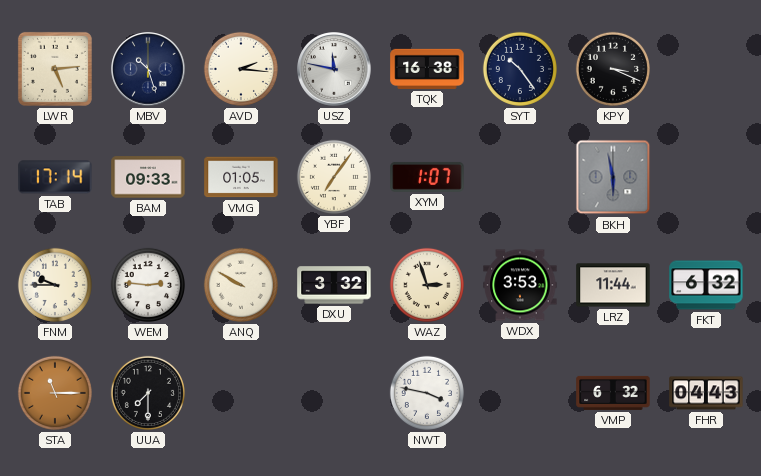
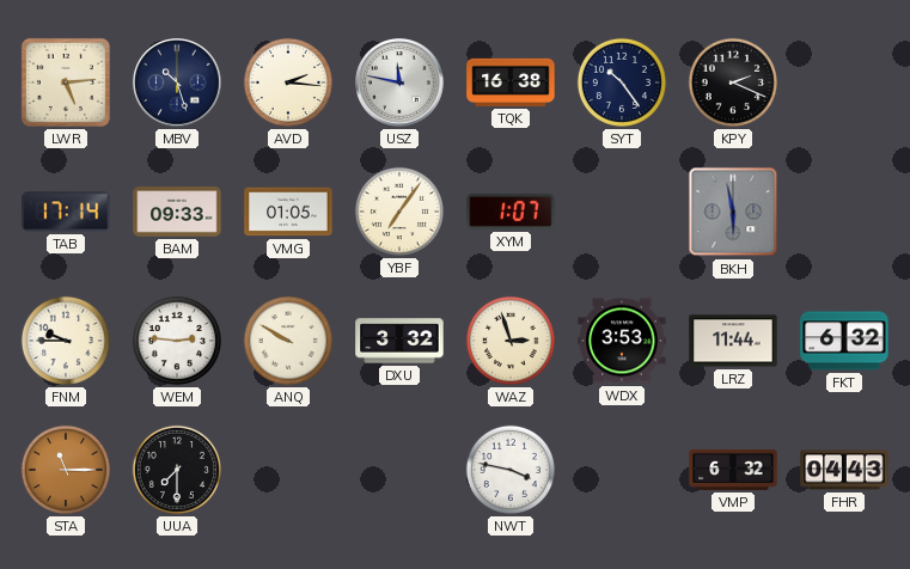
KPY: 3:19 -> 2:19
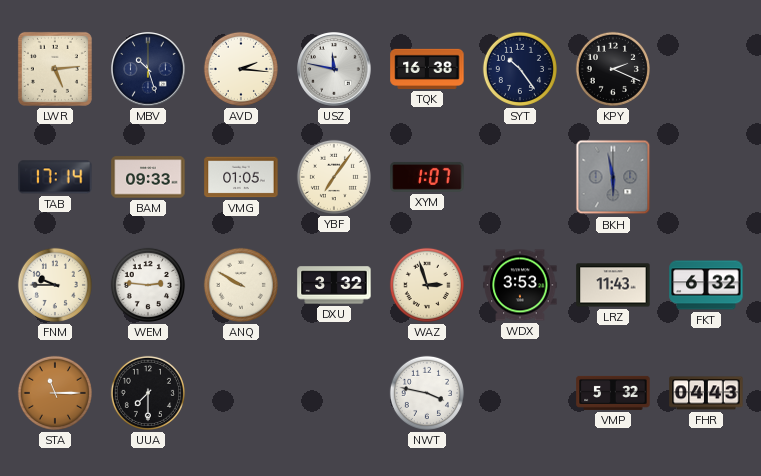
LRZ: 11:44 -> 11:43
VMP: 6:32 -> 5:32
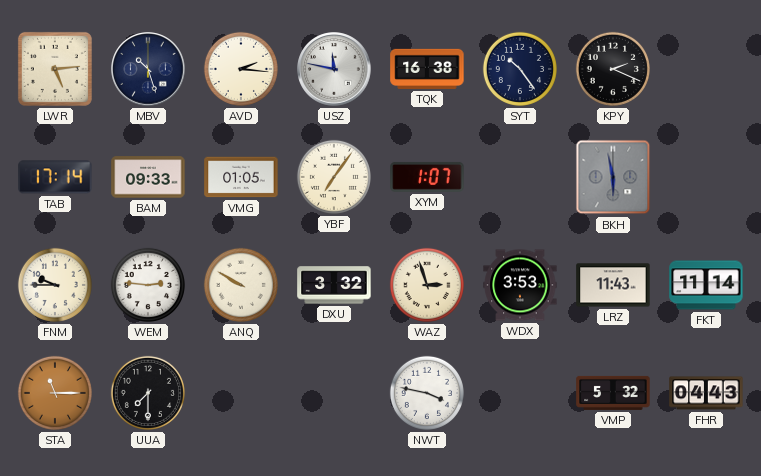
FKT: 6:32 -> 11:14
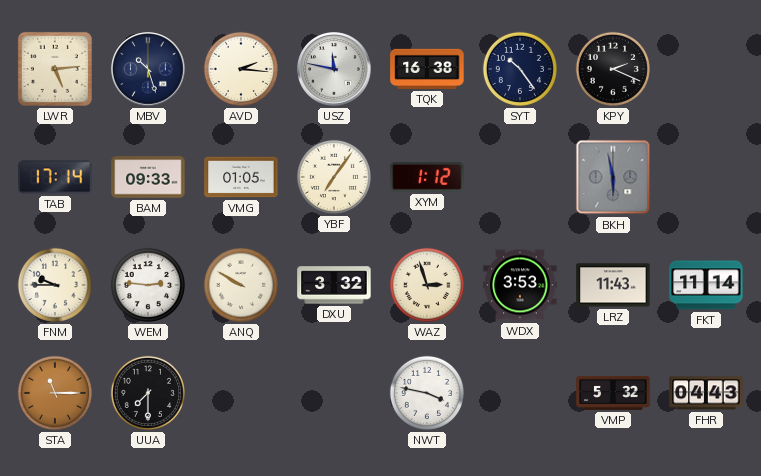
XYM: 1:07 -> 1:12
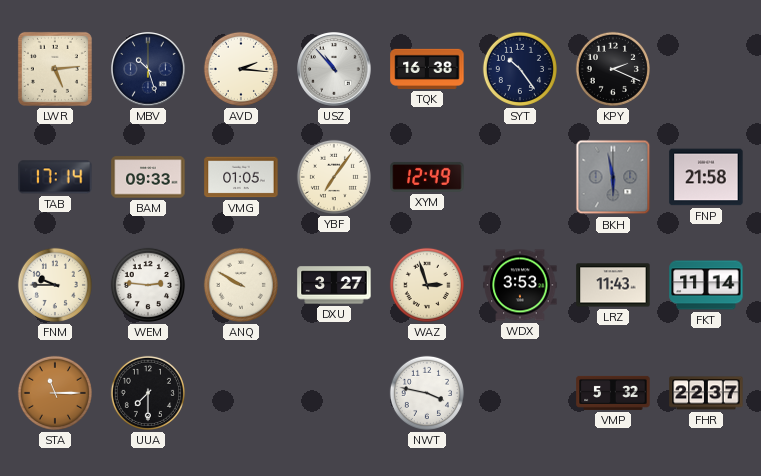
USZ: 11:47 -> 10:53
XYM: 1:12 -> 12:49
FNP: none -> 21:58
DXU: 3:32 -> 3:27
FHR: 04:43 -> 22:37
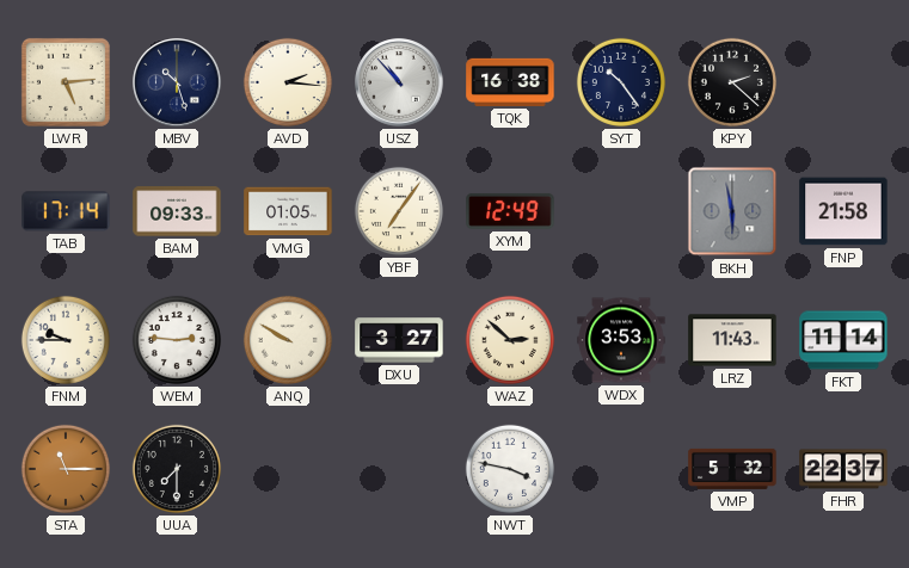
KPY: 2:19 -> 2:22
WAZ: 2:57 -> 2:52
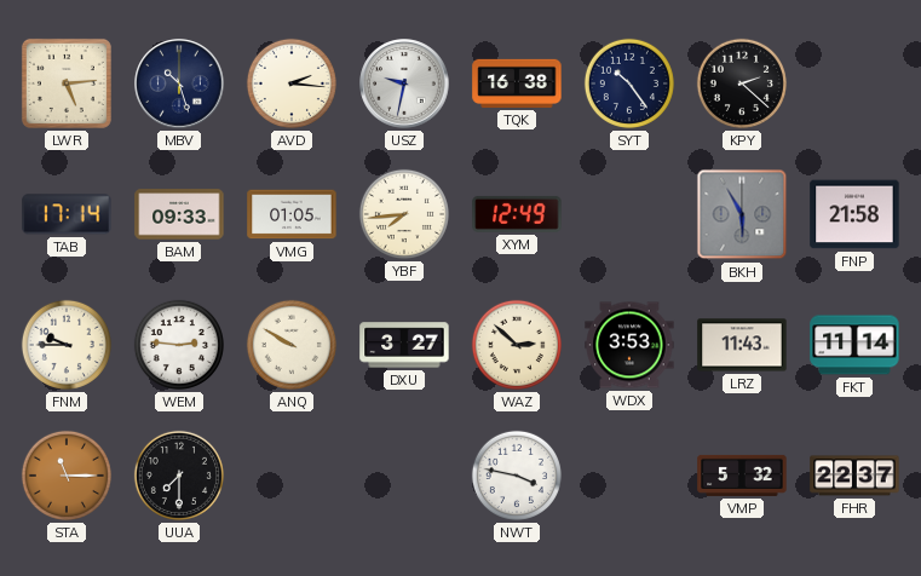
USZ: 10:53 -> 9:32
YBF: 7:06 -> 7:44
BKH: 5:58 -> 5:55
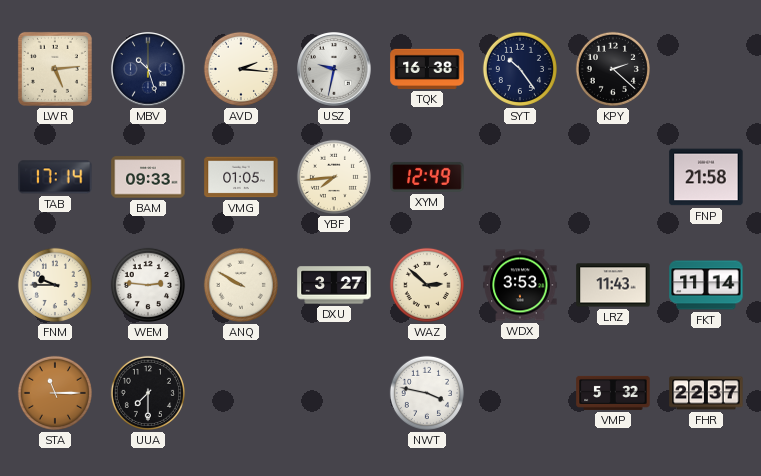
BKH: 5:55 -> none
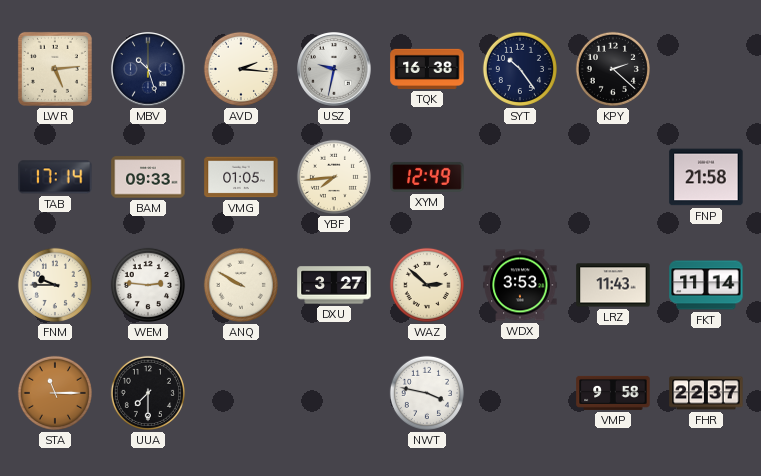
VMP: 5:32 -> 9:58
